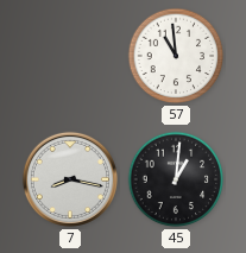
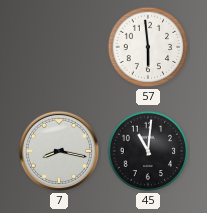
57: 10:59 -> 5:59
45: 1:01 -> 11:01
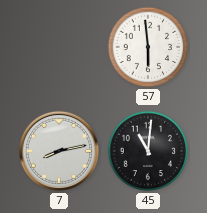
7: 8:17 -> 8:13
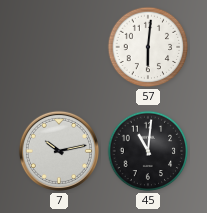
57: 5:59 -> 6:01
7: 8:13 -> 10:13
